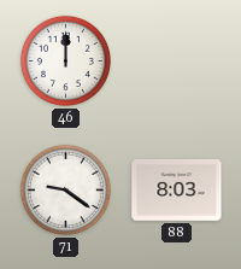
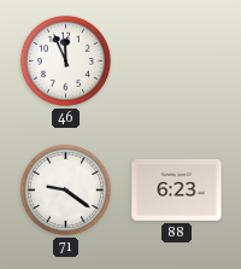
46: 12:00 -> 11:56
88: 8:03 -> 6:23
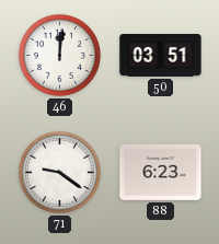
46: 11:56 -> 12:01
50: none -> 03:51
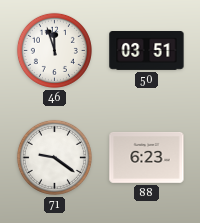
46: 12:01 -> 11:57
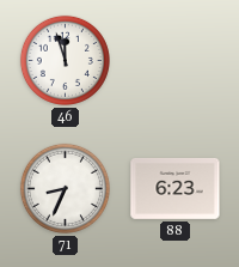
50: 03:51 -> none
71: 9:21 -> 8:34
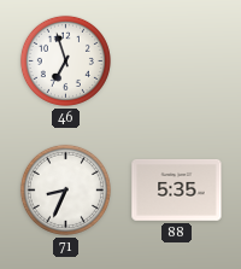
46: 11:57 -> 6:57
88: 6:23 -> 5:35
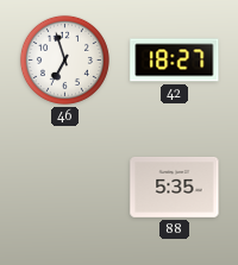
42: none -> 18:27
71: 8:34 -> none
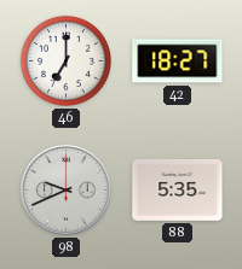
46: 6:57 -> 7:00
98: none -> 9:41
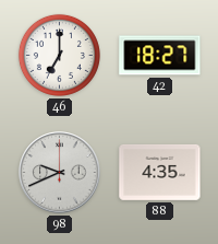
88: 5:35 -> 4:35
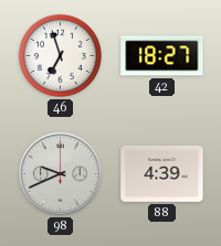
46: 7:00 -> 6:57
88: 4:35 -> 4:39
